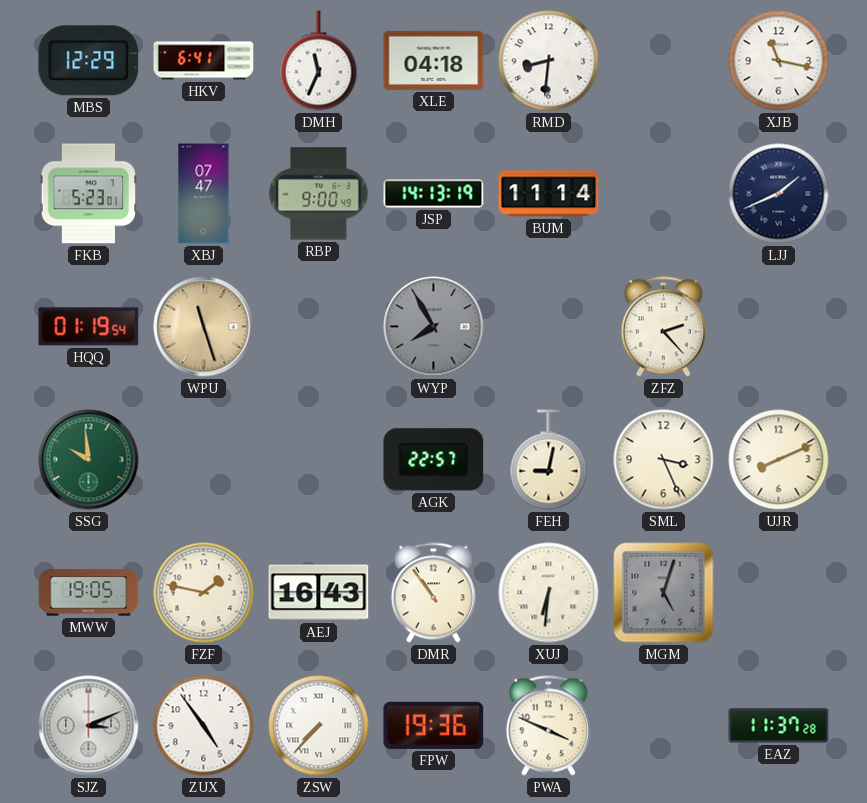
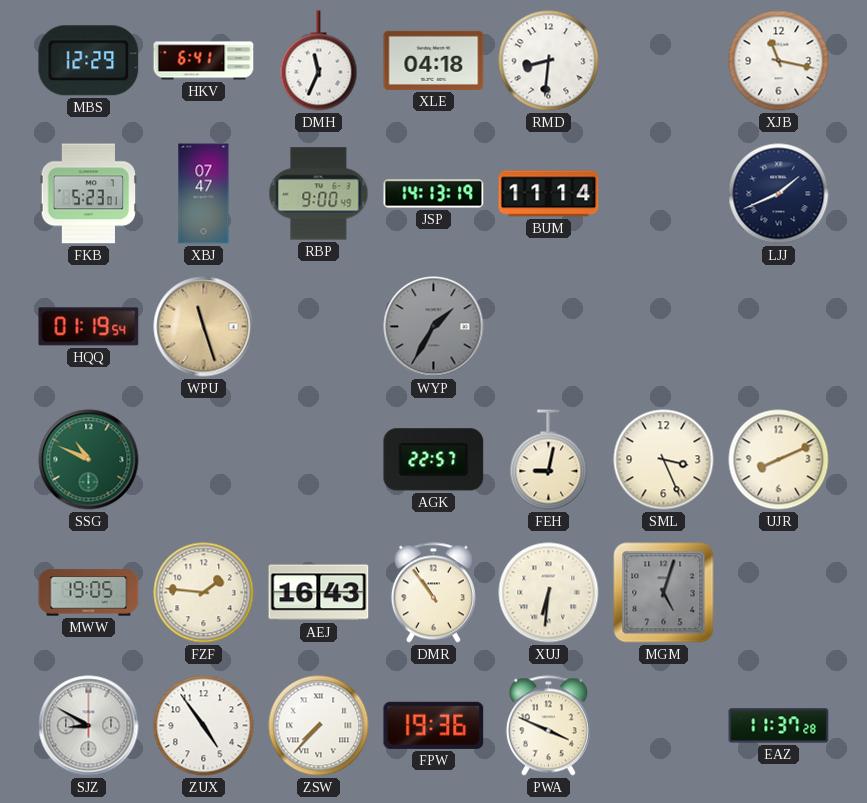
WYP: 7:55 -> 1:35
ZFZ: 2:23 -> none
SSG: 9:59 -> 10:49
FZF: 1:47 -> 1:46
SJZ: 3:11 -> 8:50
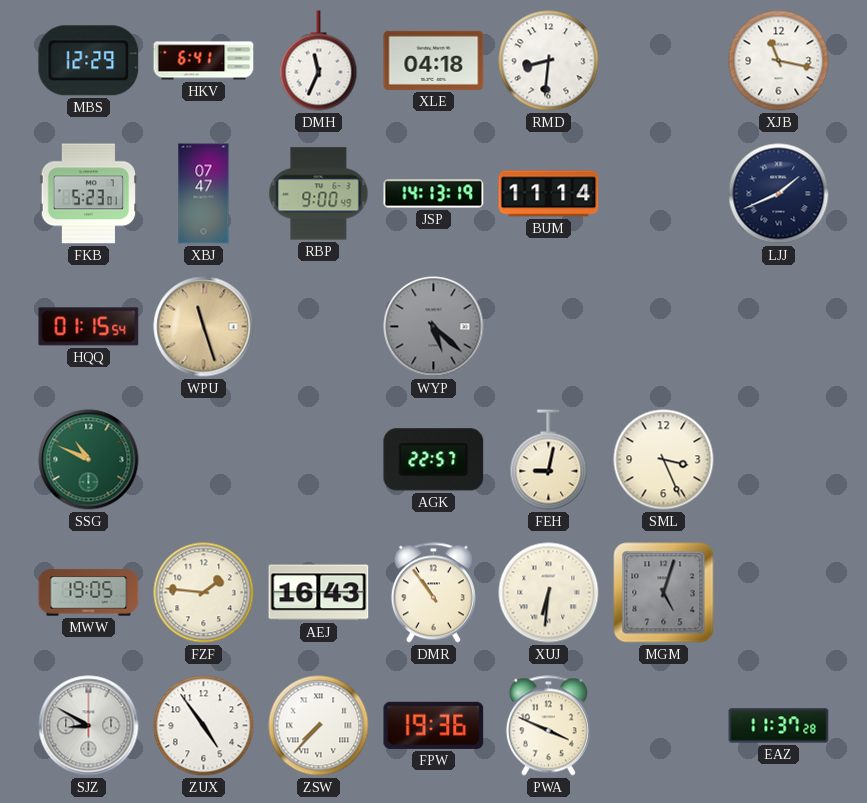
HQQ: 01:19 -> 01:15
WYP: 1:35 -> 5:22
UJR: 8:11 -> none
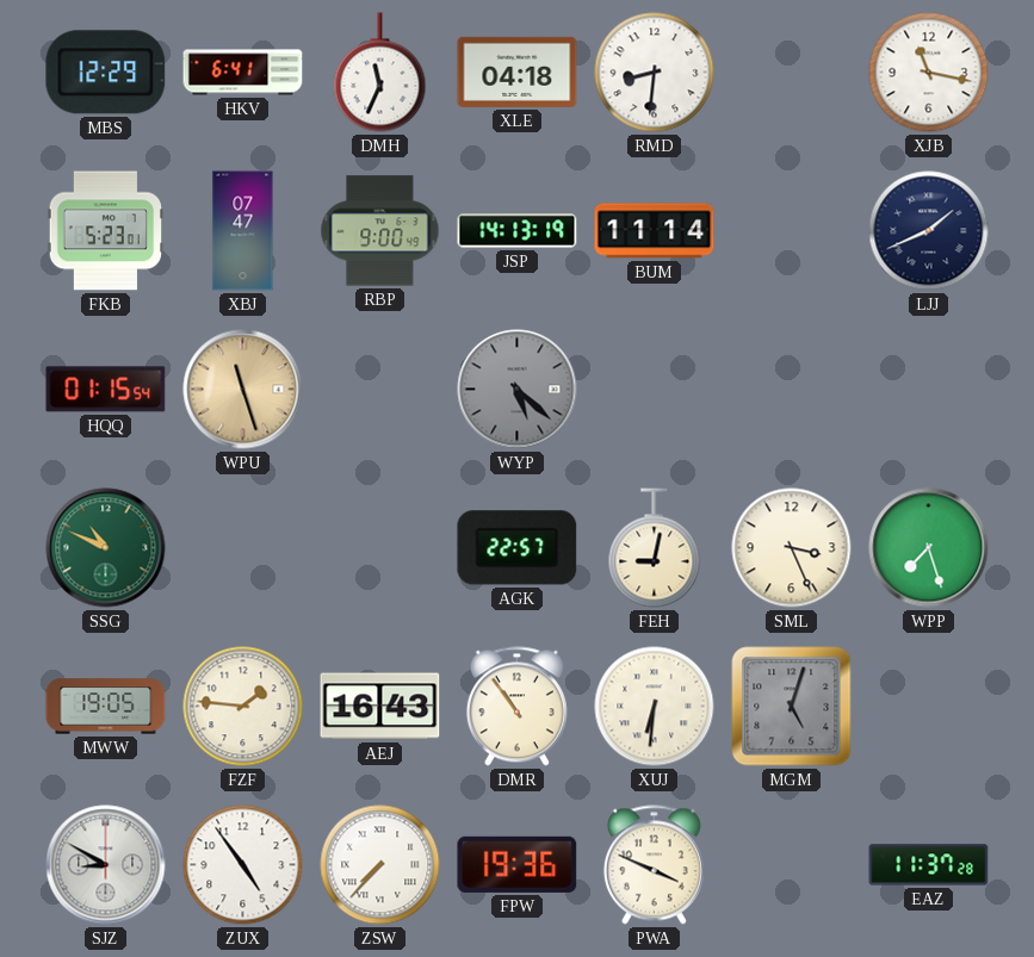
WPP: none -> 7:27
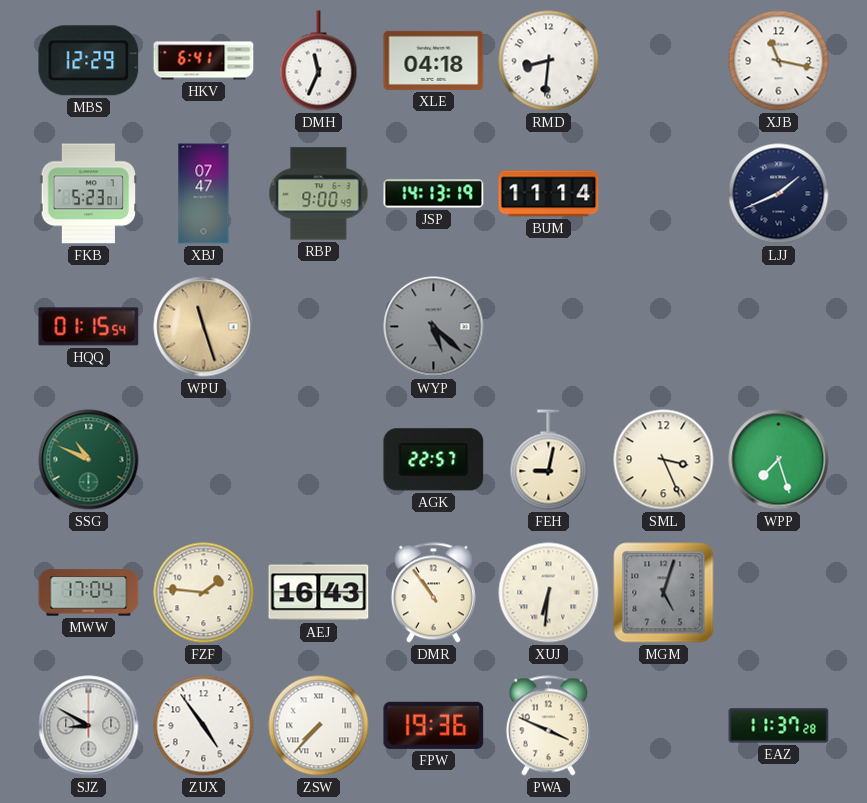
MWW: 19:05 -> 17:04
